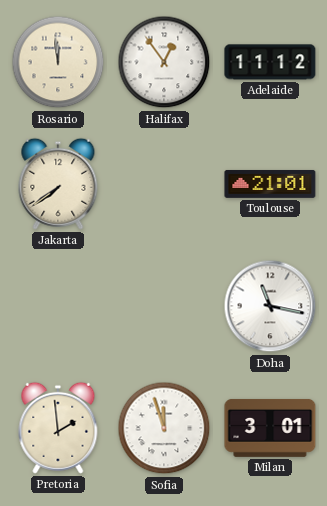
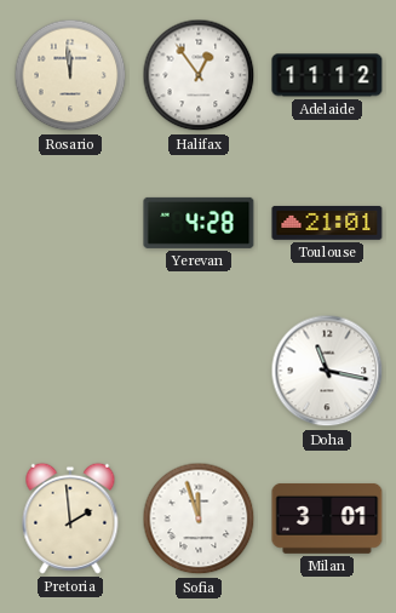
Jakarta: 7:39 -> none
Yerevan: none -> 4:28
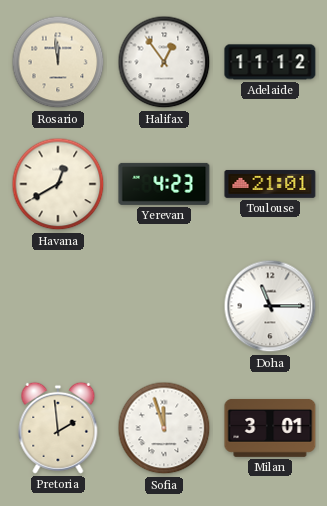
Havana: none -> 12:40
Yerevan: 4:28 -> 4:23
Doha: 11:17 -> 11:15
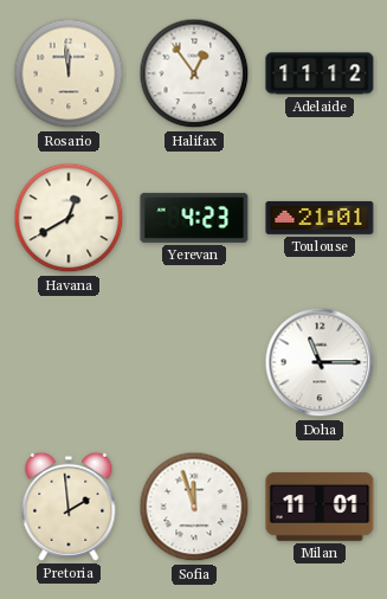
Milan: 3:01 -> 11:01
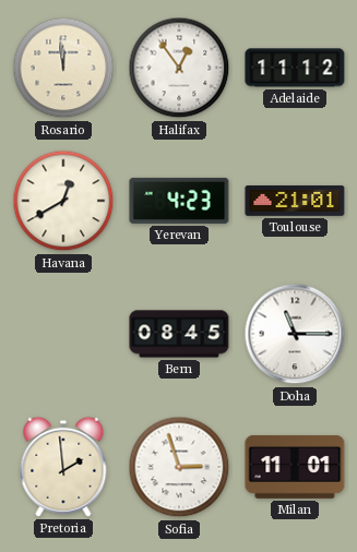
Bern: none -> 08:45
Sofia: 11:57 -> 2:57
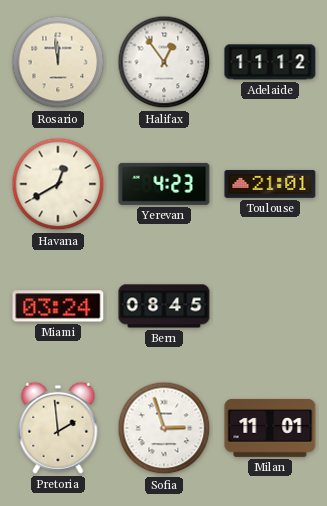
Miami: none -> 03:24
Doha: 11:15 -> none
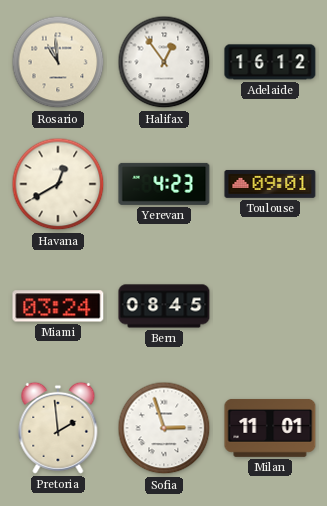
Rosario: 11:59 -> 10:59
Adelaide: 11:12 -> 16:12
Toulouse: 21:01 -> 09:01
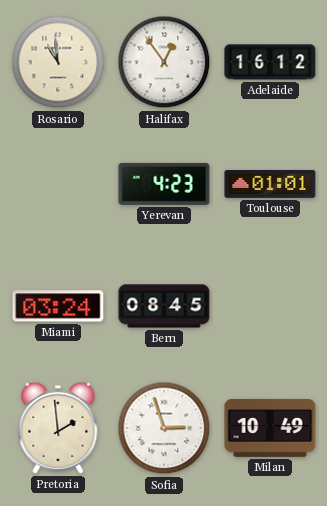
Havana: 12:40 -> none
Toulouse: 09:01 -> 01:01
Milan: 11:01 -> 10:49
